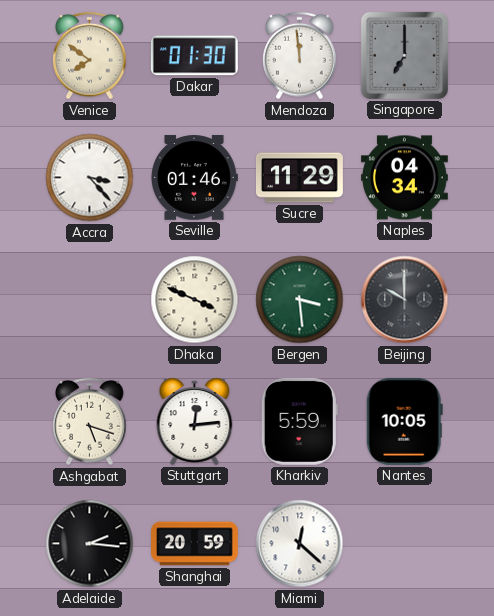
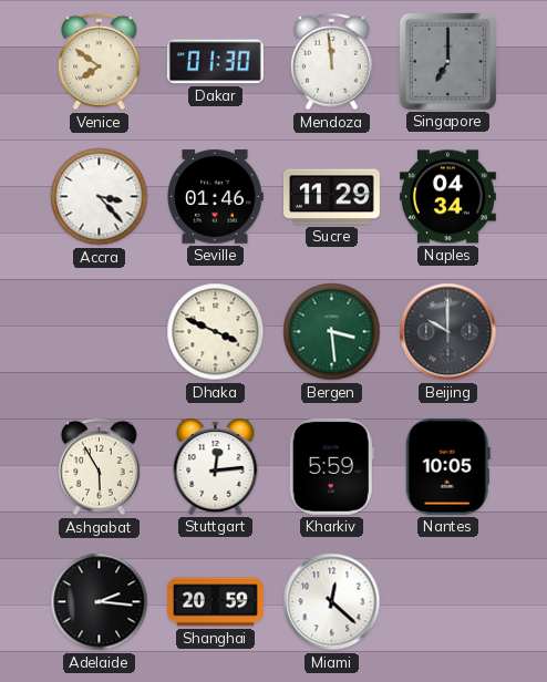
Ashgabat: 5:18 -> 5:55
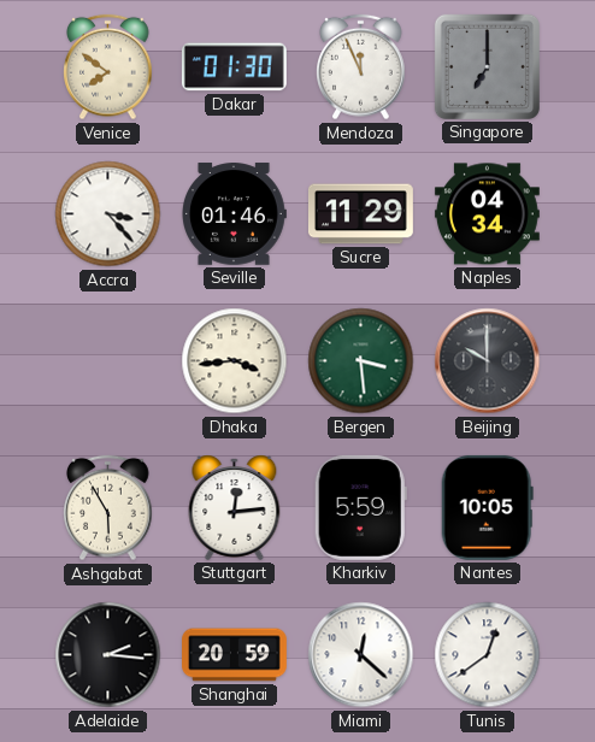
Mendoza: 11:59 -> 11:56
Dhaka: 3:49 -> 3:44
Tunis: none -> 12:39
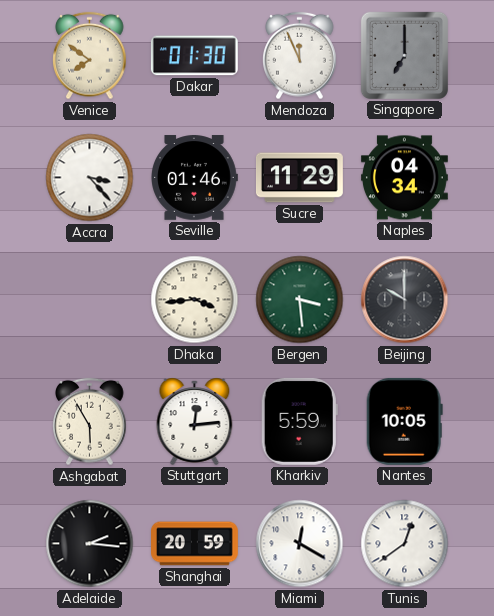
Miami: 12:22 -> 12:20
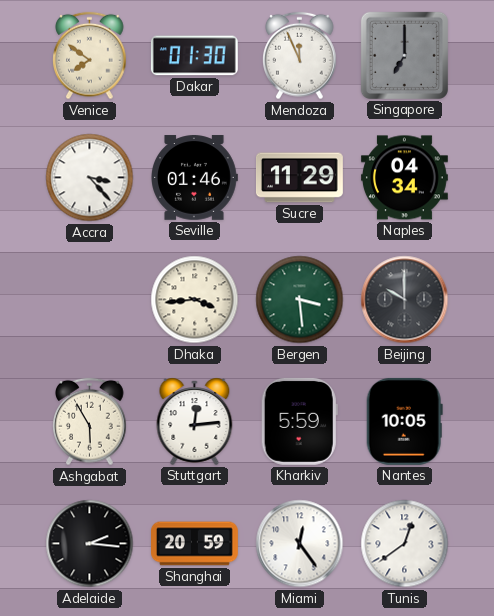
Miami: 12:20 -> 12:24
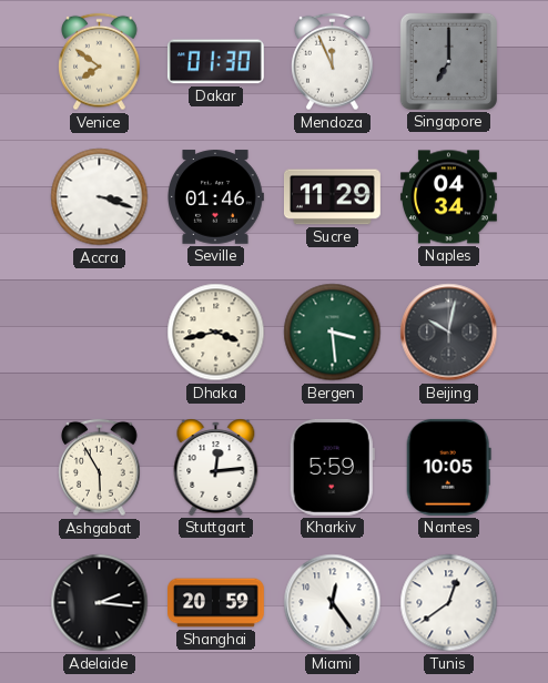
Accra: 3:23 -> 3:18
Dhaka: 3:44 -> 3:43
Beijing: 10:00 -> 10:02
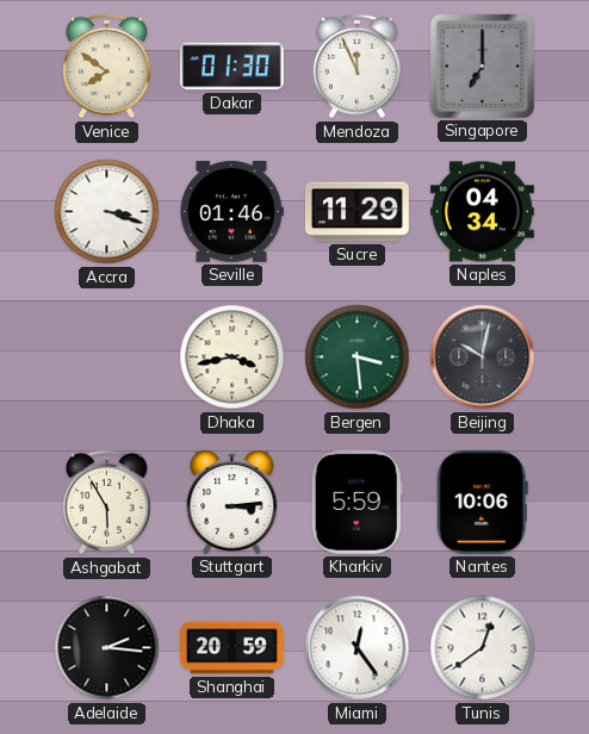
Stuttgart: 12:14 -> 3:14
Nantes: 10:05 -> 10:06
